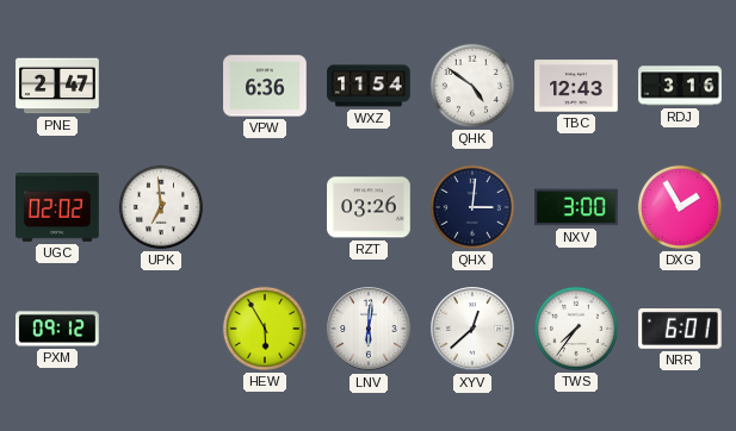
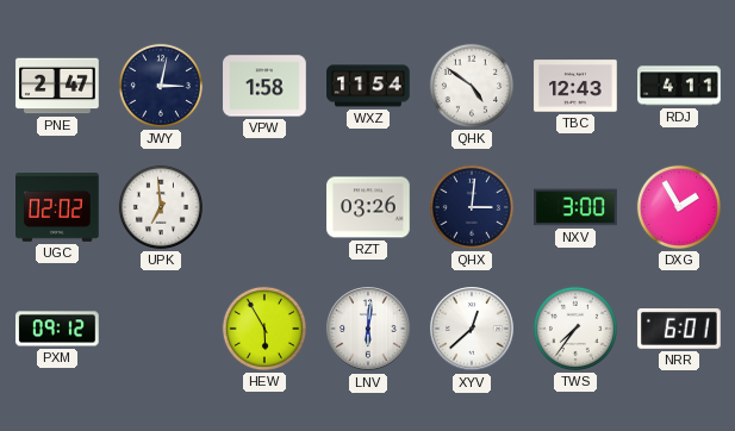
JWY: none -> 3:02
VPW: 6:36 -> 1:58
RDJ: 3:16 -> 4:11
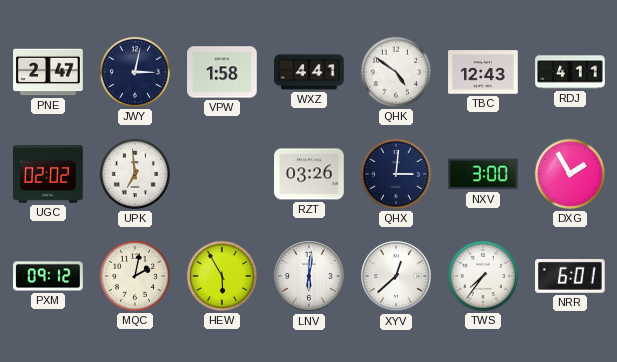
WXZ: 11:54 -> 4:41
MQC: none -> 2:02
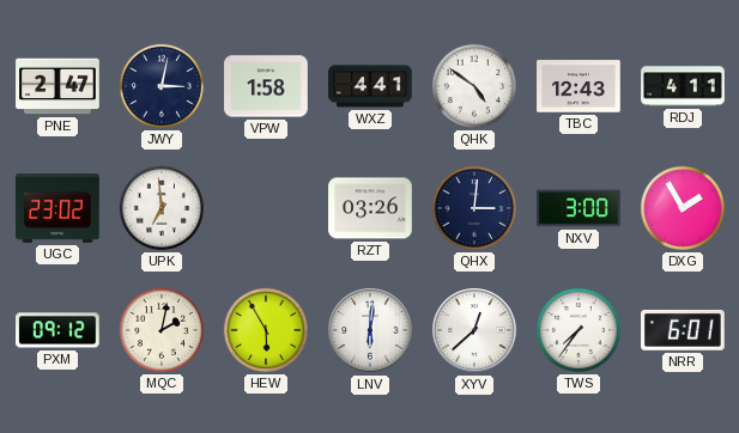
UGC: 02:02 -> 23:02
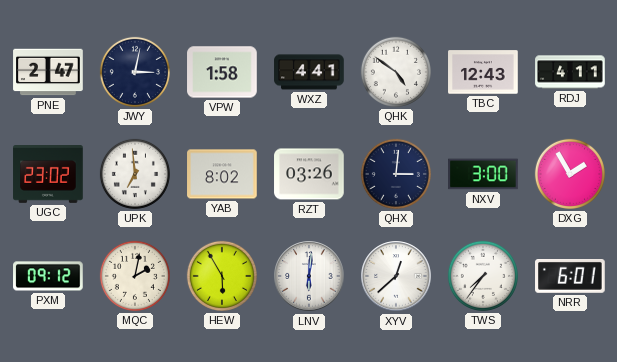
YAB: none -> 8:02
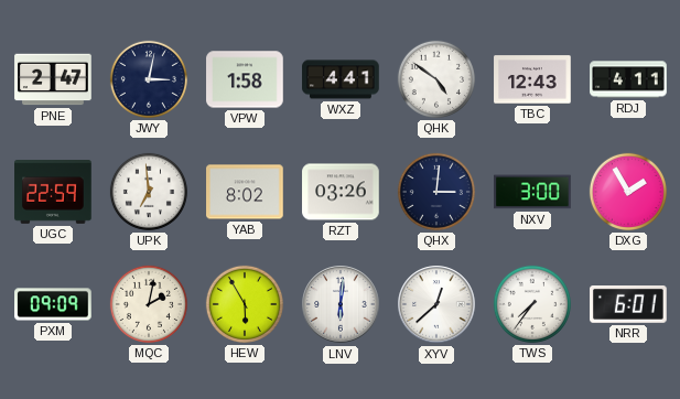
UGC: 23:02 -> 22:59
PXM: 09:12 -> 09:09
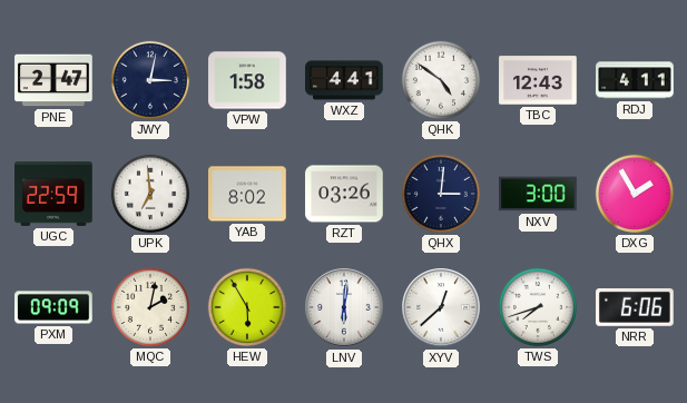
TWS: 7:36 -> 7:42
NRR: 6:01 -> 6:06
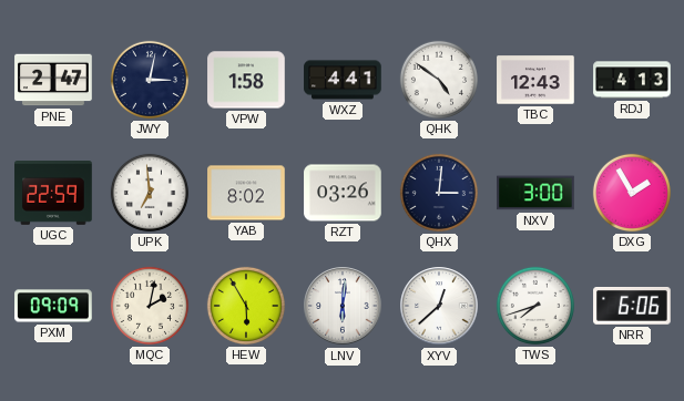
RDJ: 4:11 -> 4:13
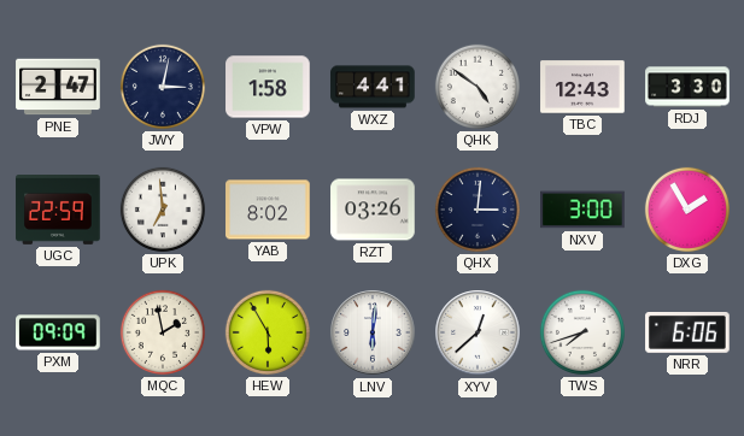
RDJ: 4:13 -> 3:30
MQC: 2:02 -> 1:58
